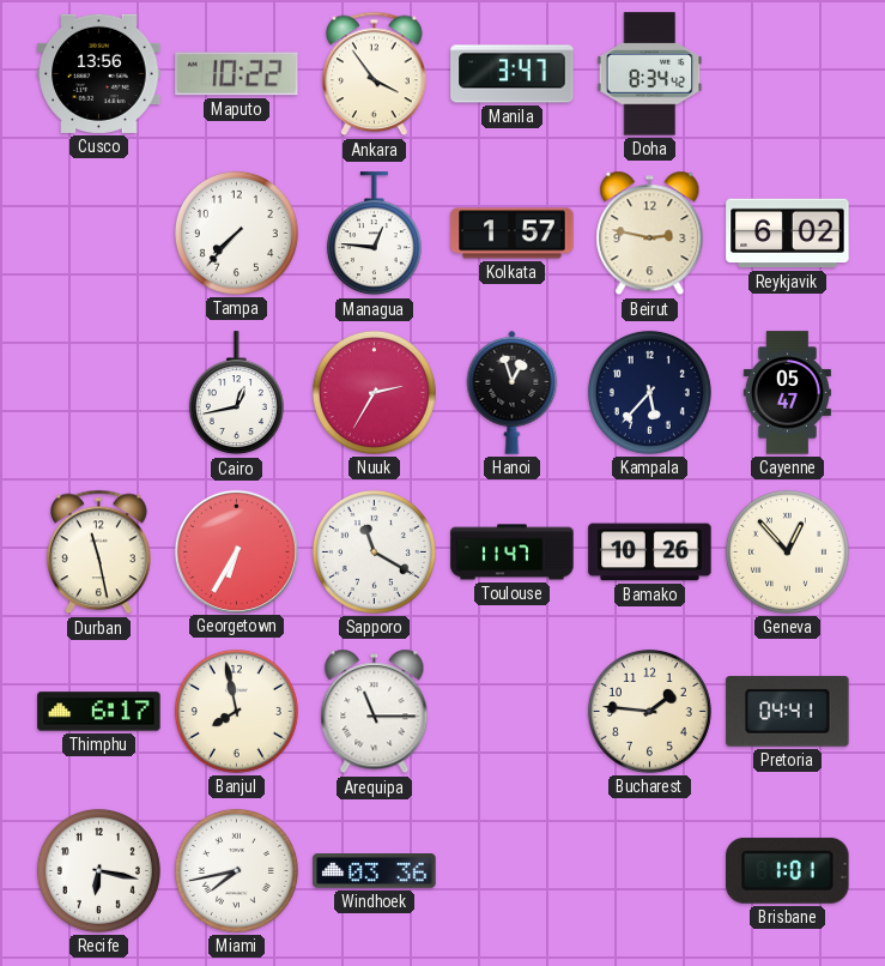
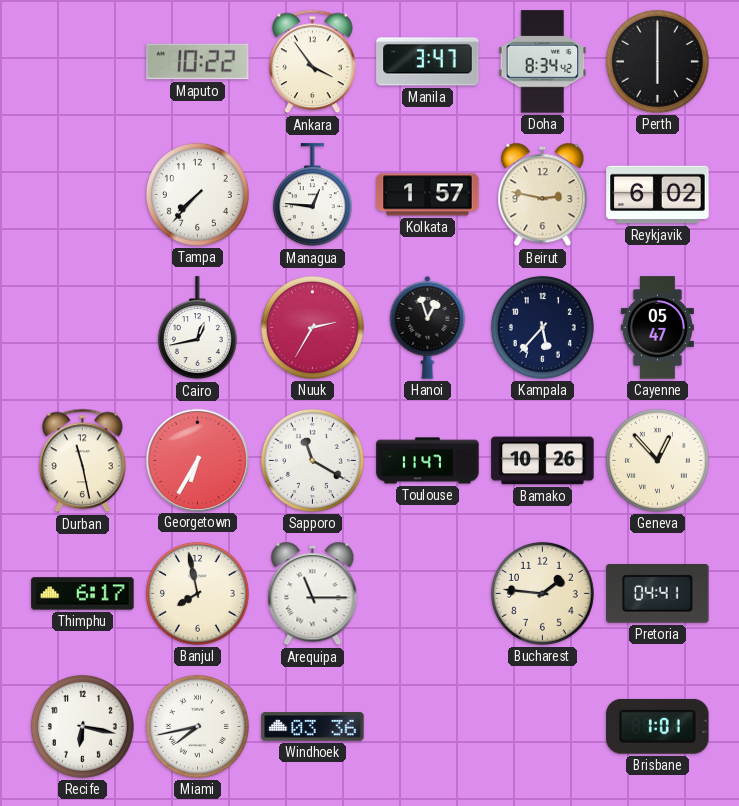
Cusco: 13:56 -> none
Perth: none -> 6:00
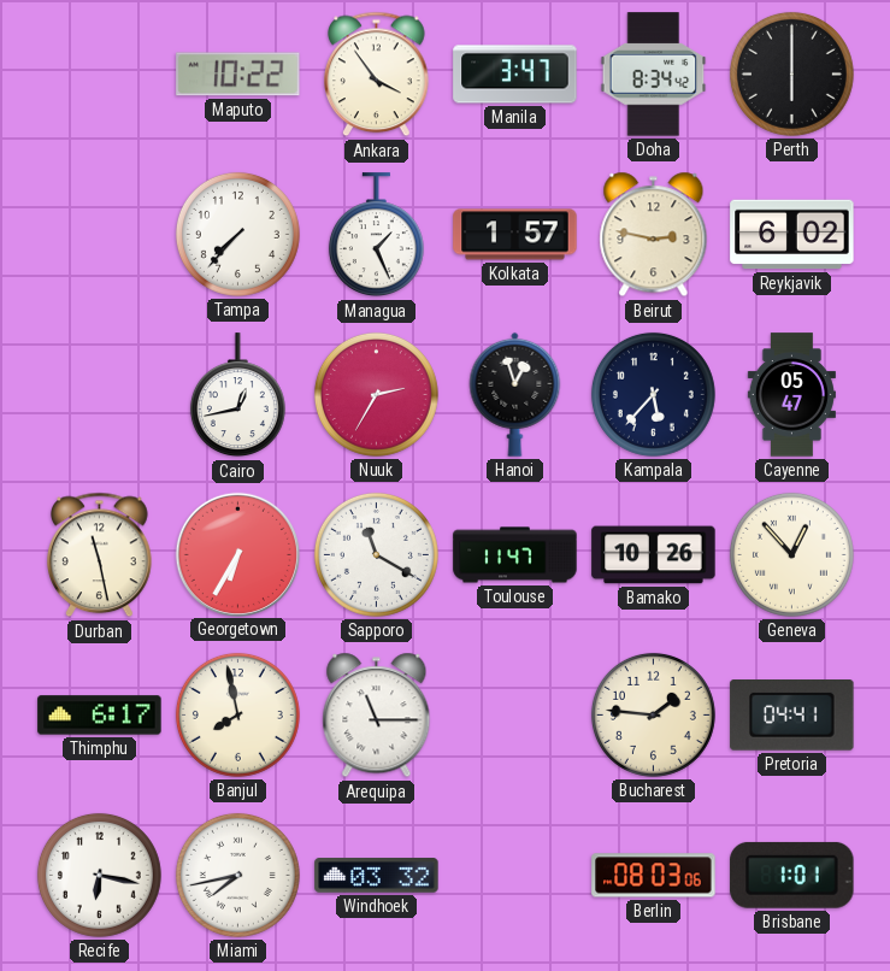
Managua: 12:46 -> 1:26
Windhoek: 03:36 -> 03:32
Berlin: none -> 08:03
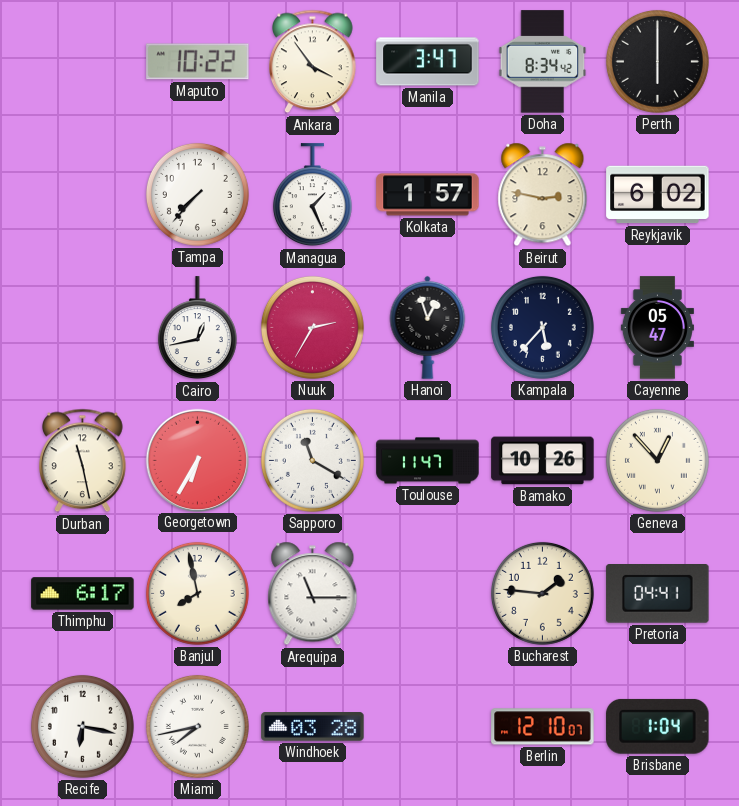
Windhoek: 03:32 -> 03:28
Berlin: 08:03 -> 12:10
Brisbane: 1:01 -> 1:04
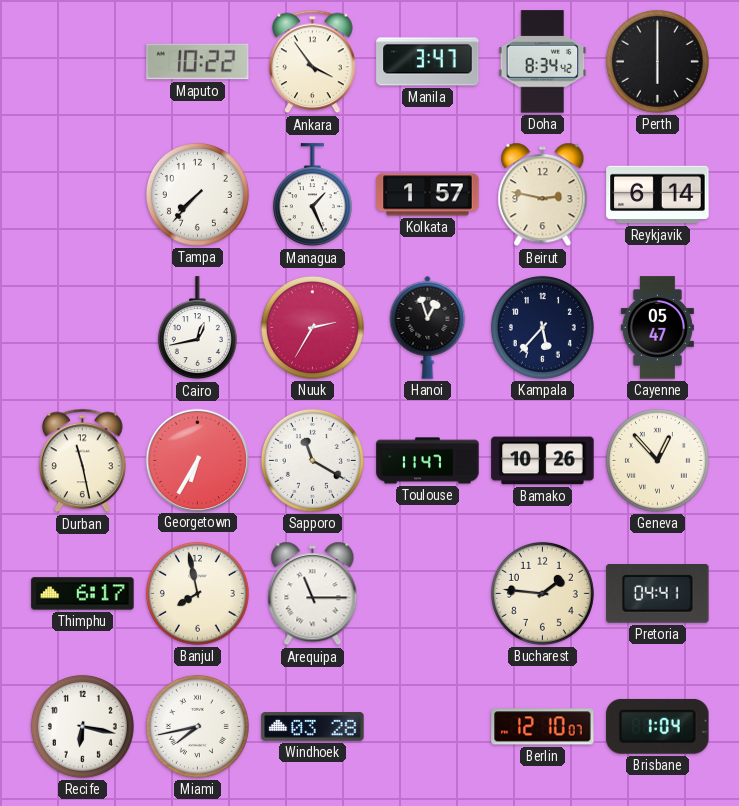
Reykjavik: 6:02 -> 6:14
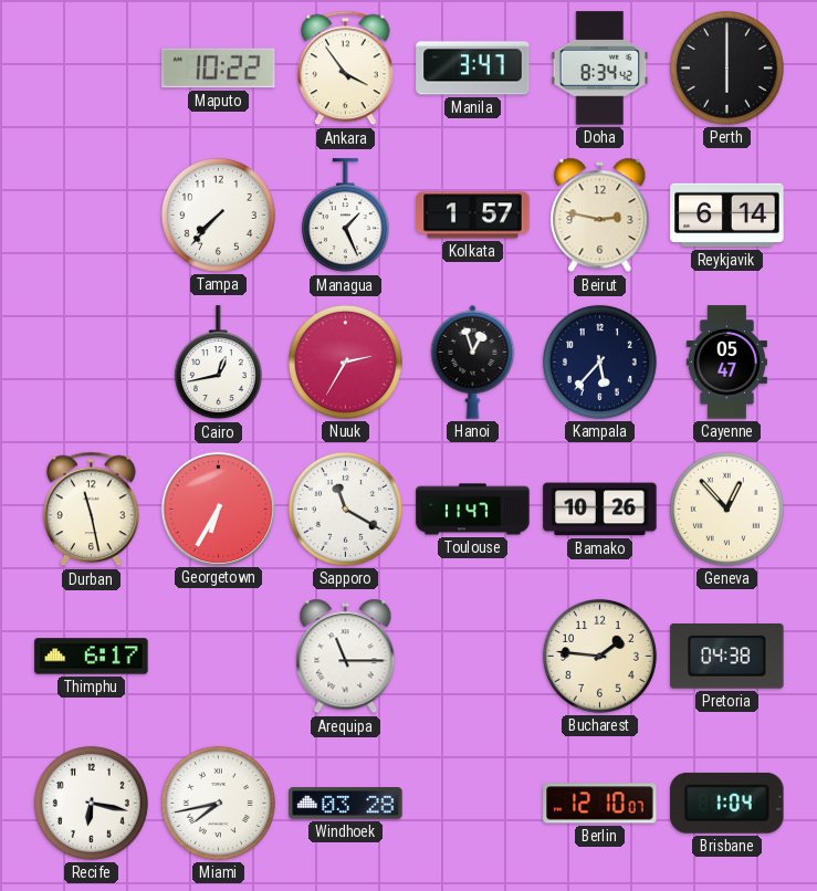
Banjul: 7:58 -> none
Pretoria: 04:41 -> 04:38
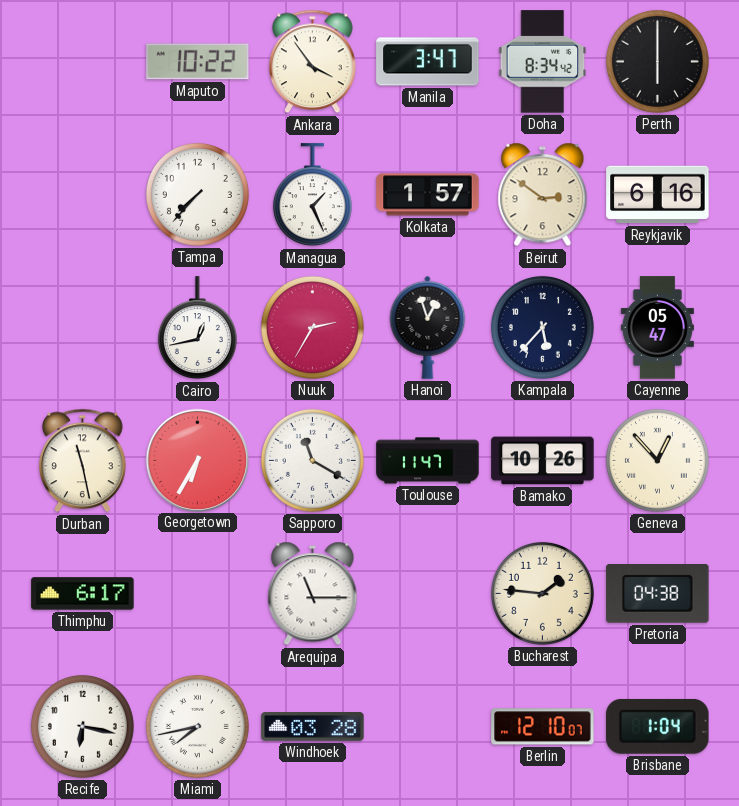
Beirut: 2:47 -> 2:51
Reykjavik: 6:14 -> 6:16
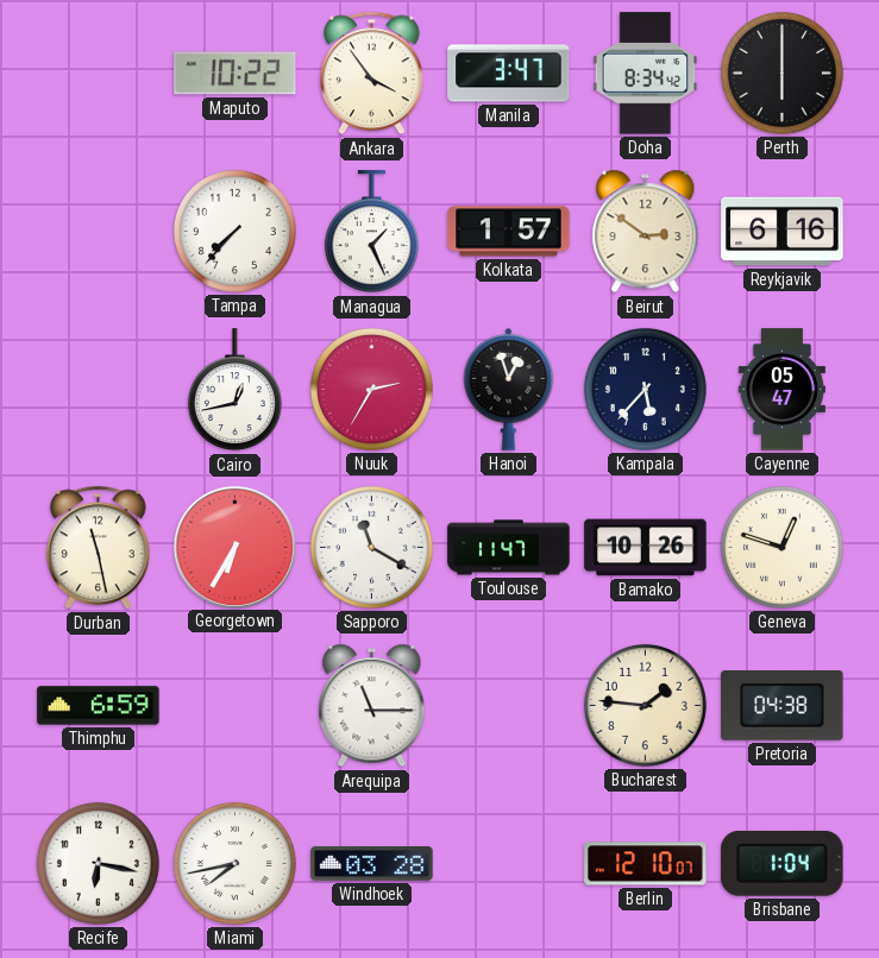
Geneva: 12:53 -> 12:48
Thimphu: 6:17 -> 6:59
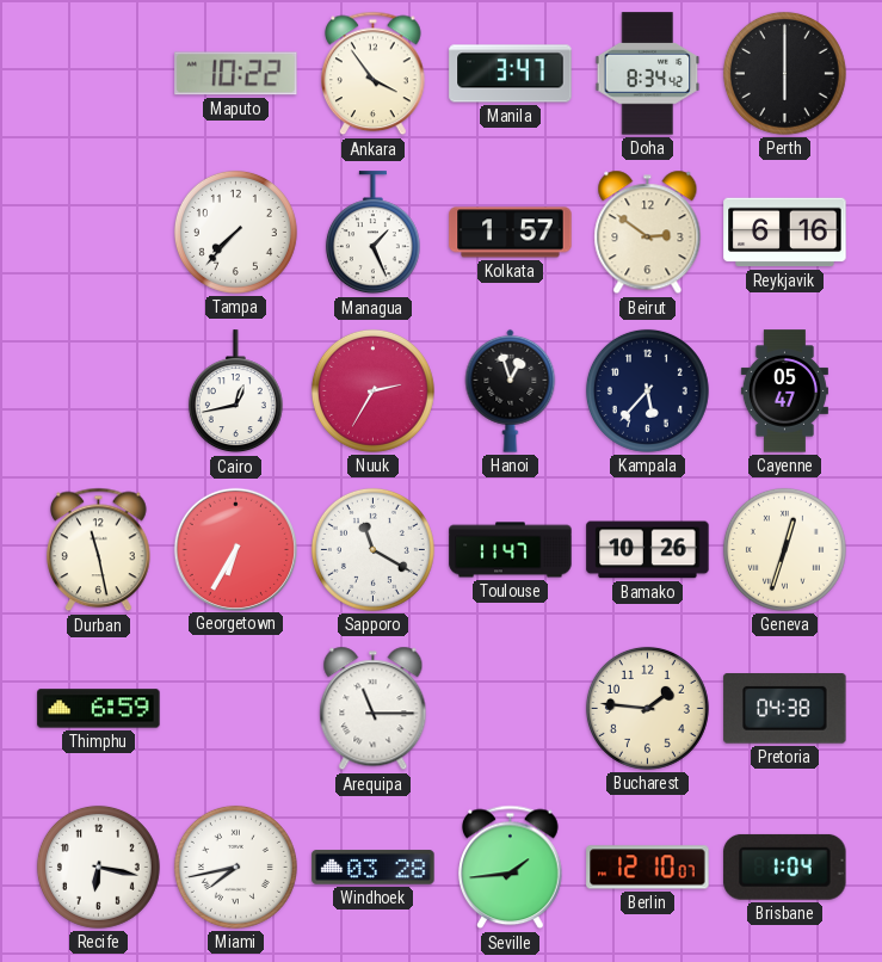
Geneva: 12:48 -> 12:33
Seville: none -> 1:44
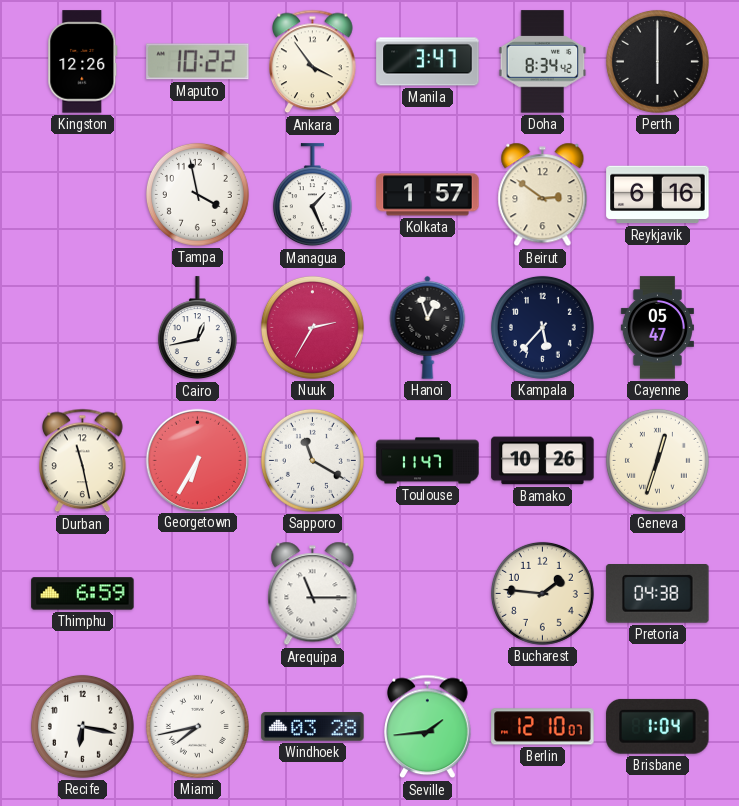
Kingston: none -> 12:26
Tampa: 7:37 -> 3:58
